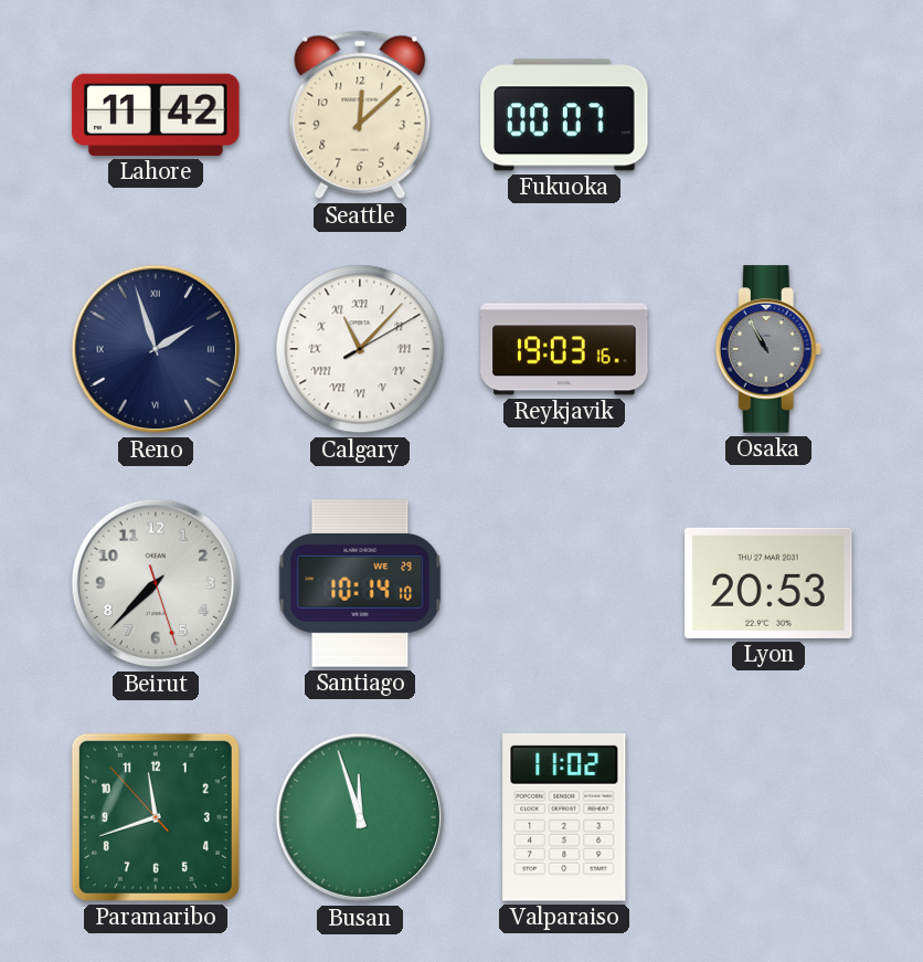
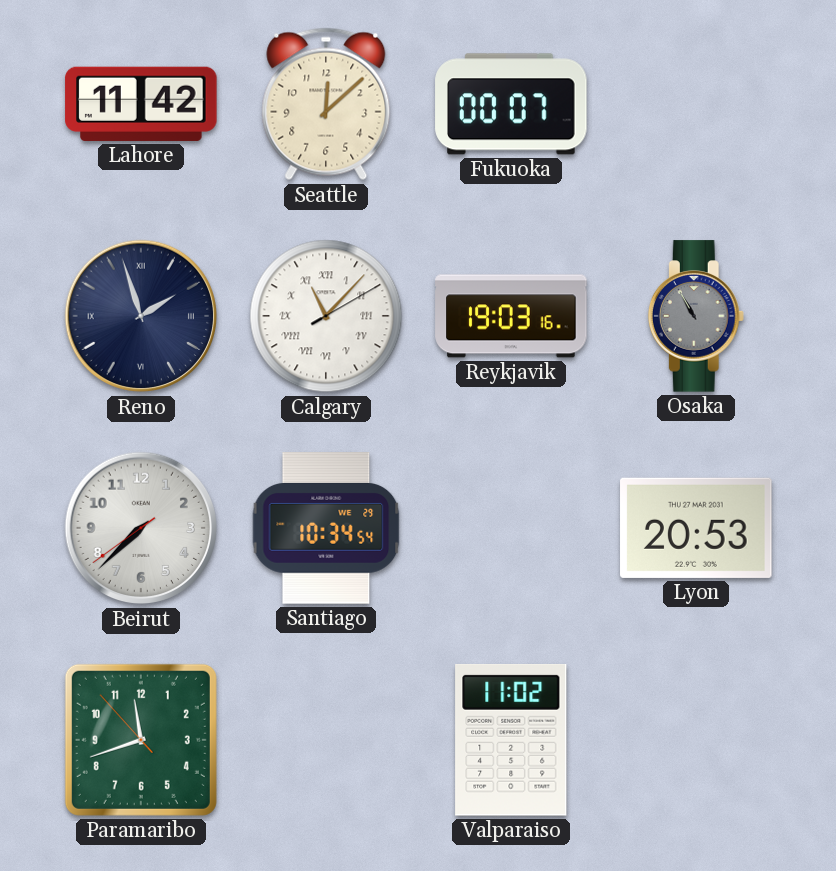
Beirut: 7:37:27 -> 7:37:39
Santiago: 10:14 -> 10:34
Busan: 11:57 -> none
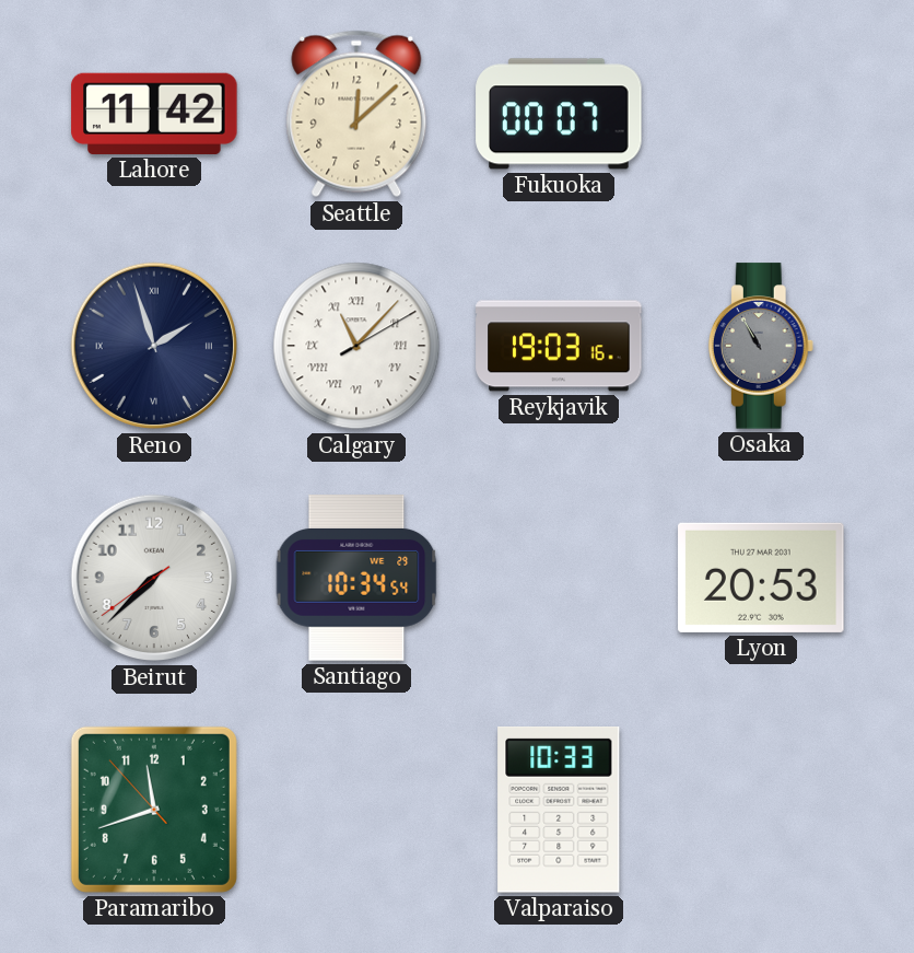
Valparaiso: 11:02 -> 10:33
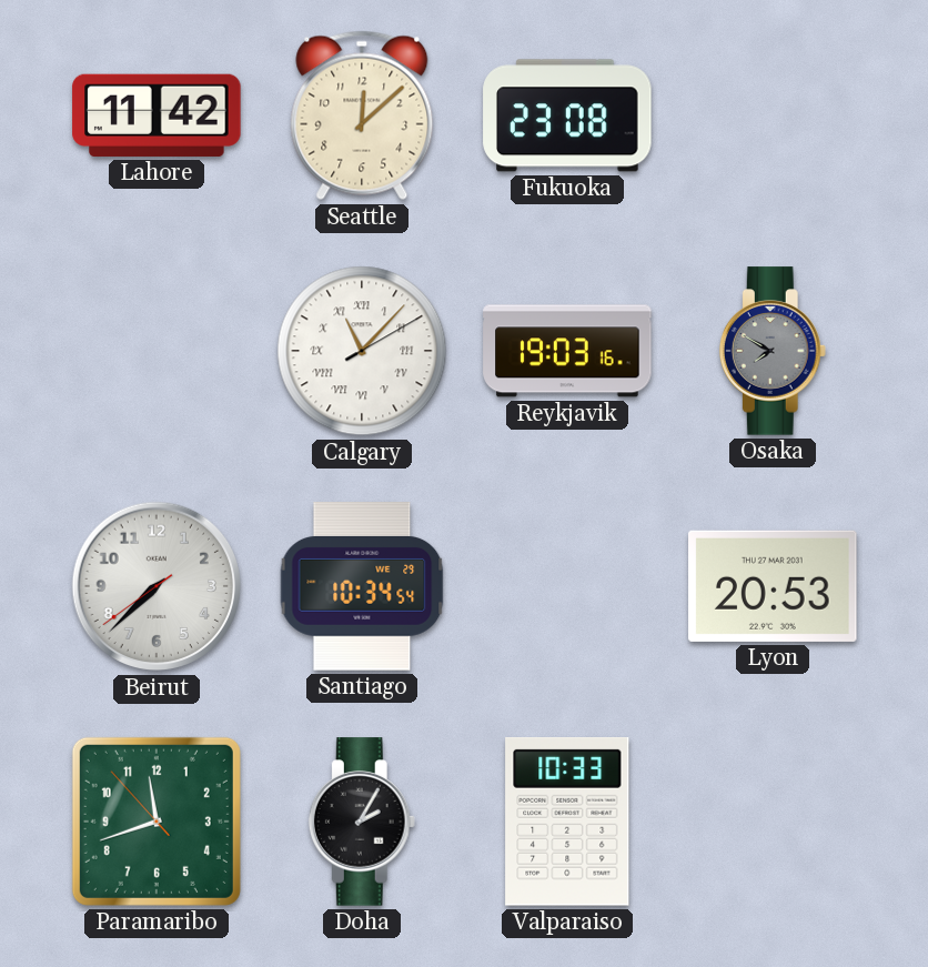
Fukuoka: 00:07 -> 23:08
Reno: 1:57 -> none
Osaka: 10:55 -> 7:50
Doha: none -> 2:05
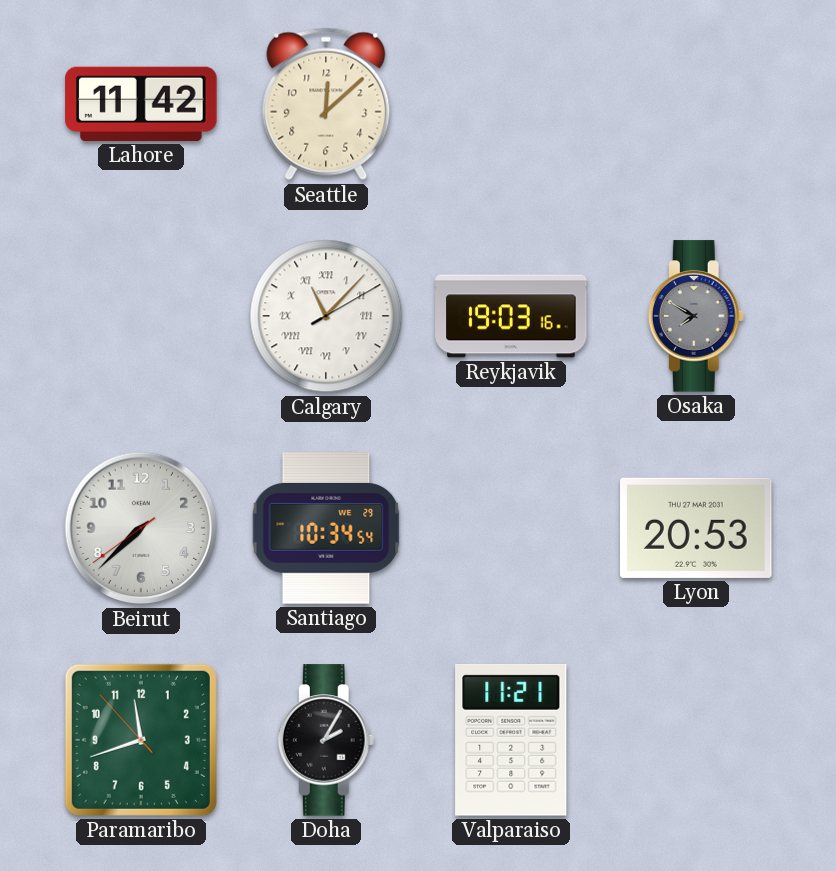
Fukuoka: 23:08 -> none
Valparaiso: 10:33 -> 11:21
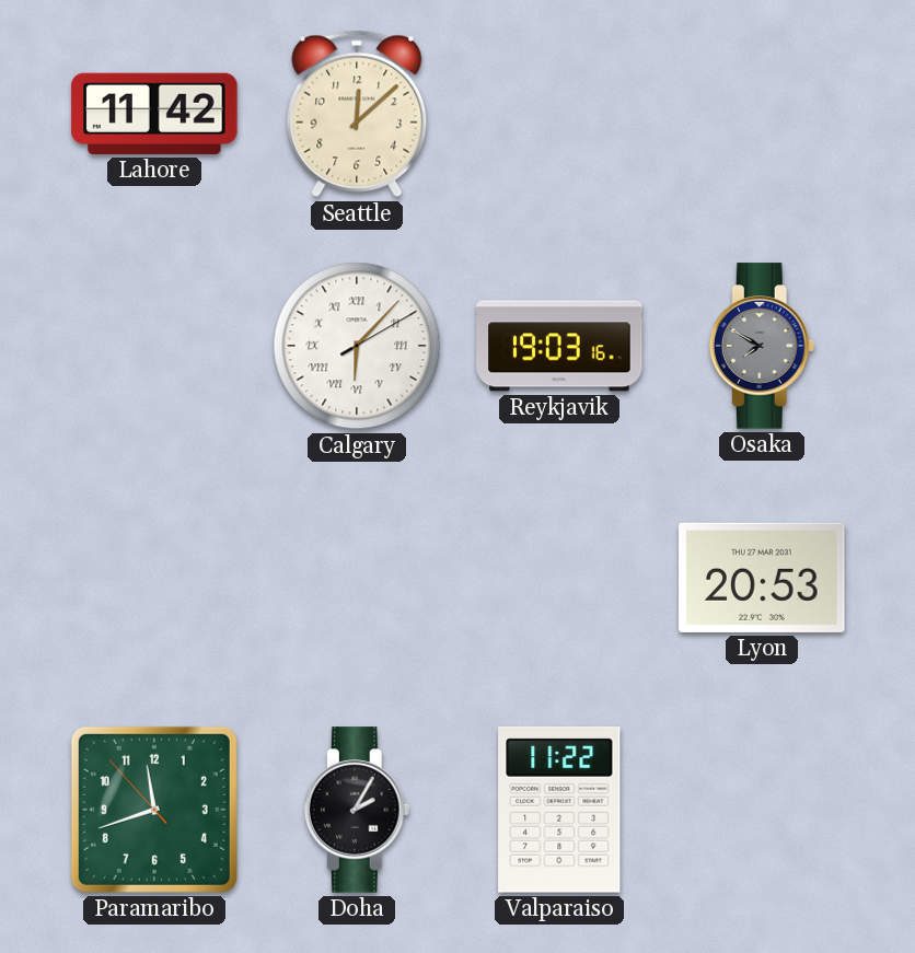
Calgary: 11:07 -> 6:07
Beirut: 7:37 -> none
Santiago: 10:34 -> none
Valparaiso: 11:21 -> 11:22
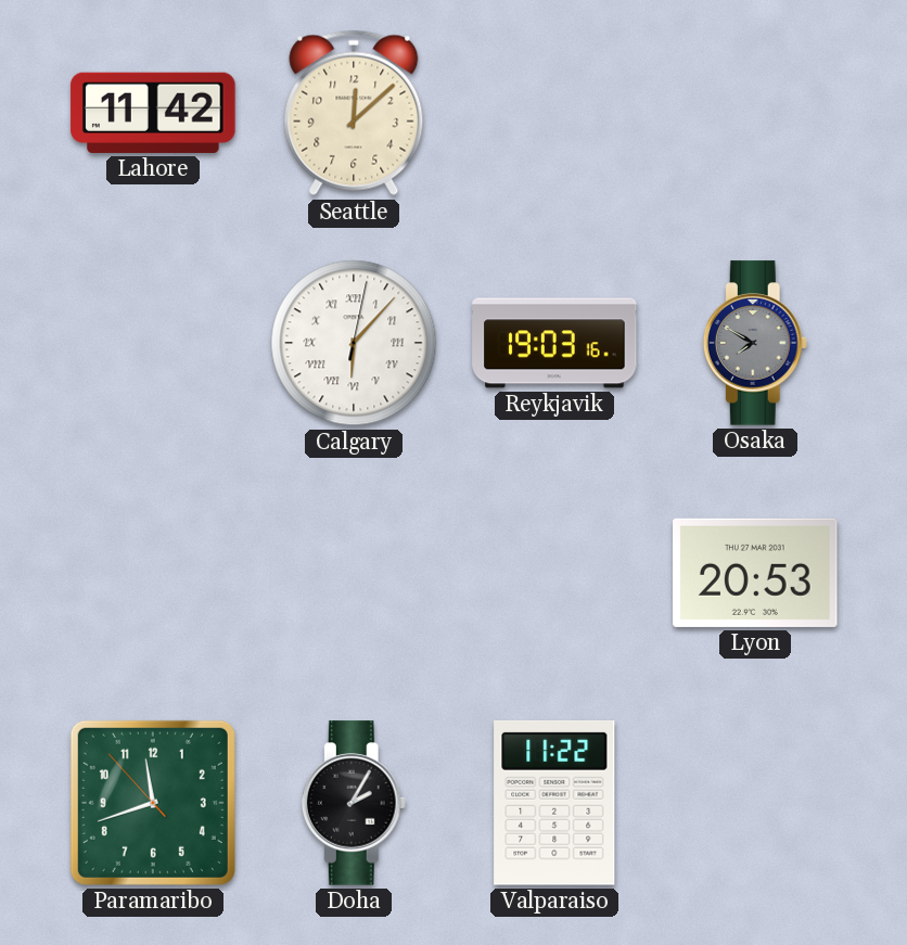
Calgary: 6:07:10 -> 6:07:02
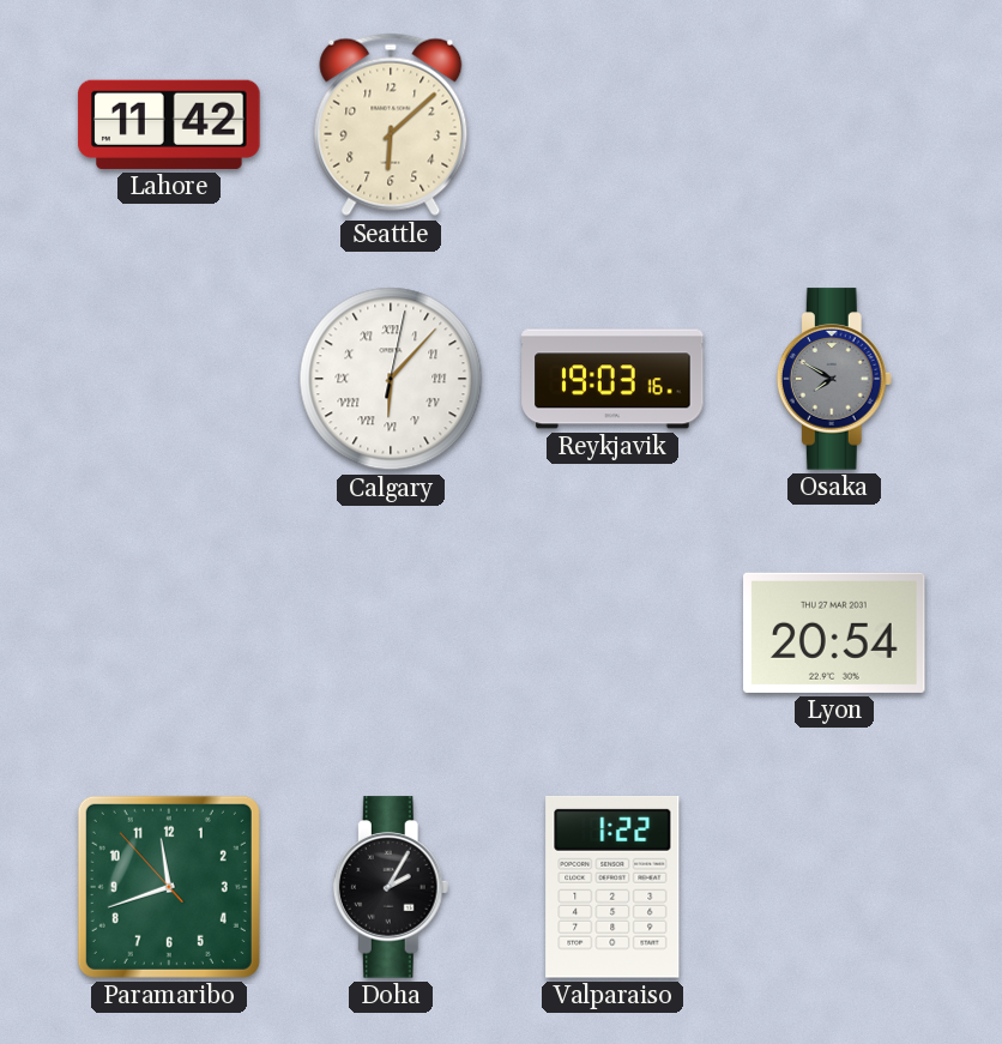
Seattle: 12:08 -> 6:08
Lyon: 20:53 -> 20:54
Valparaiso: 11:22 -> 1:22
